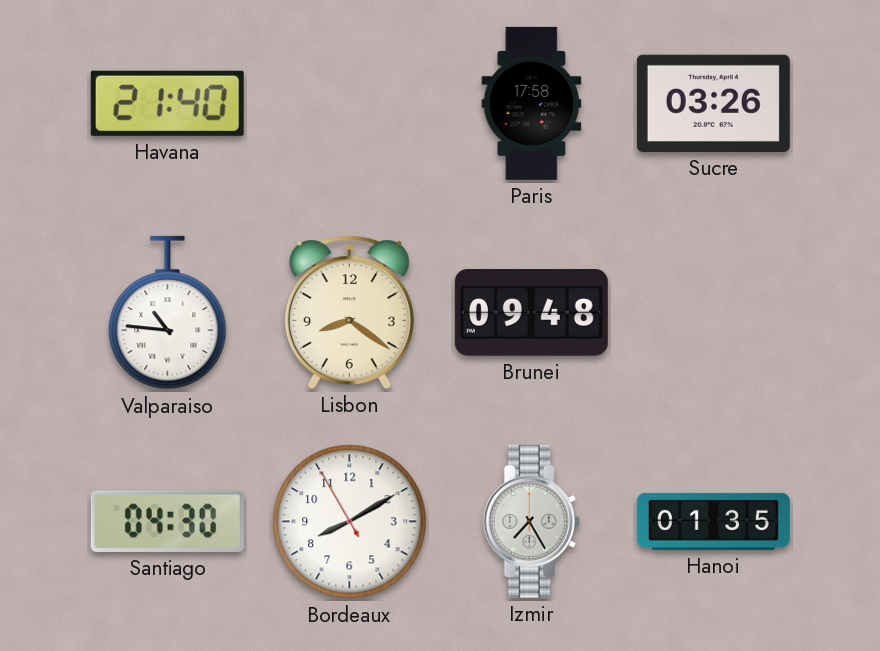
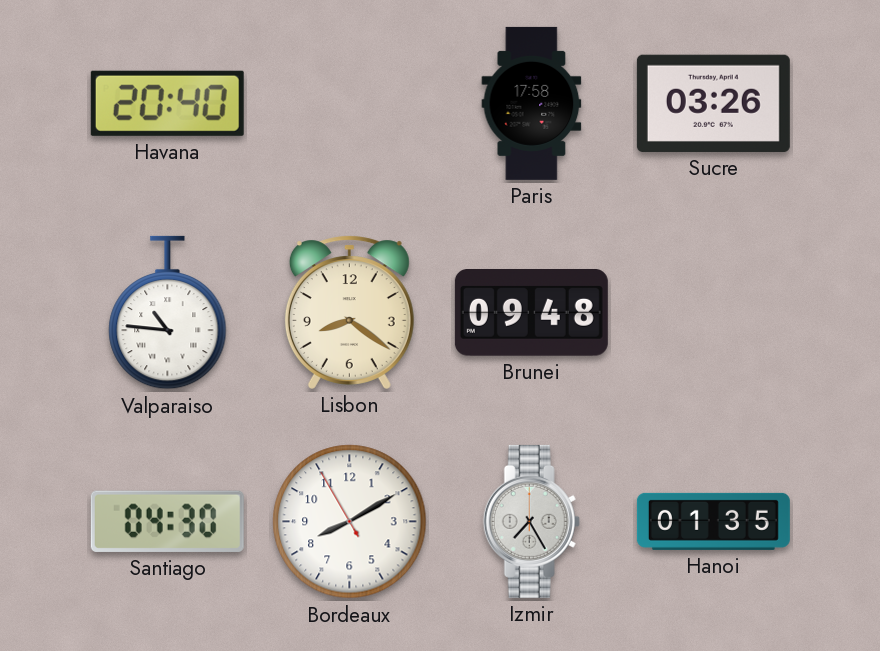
Havana: 21:40 -> 20:40
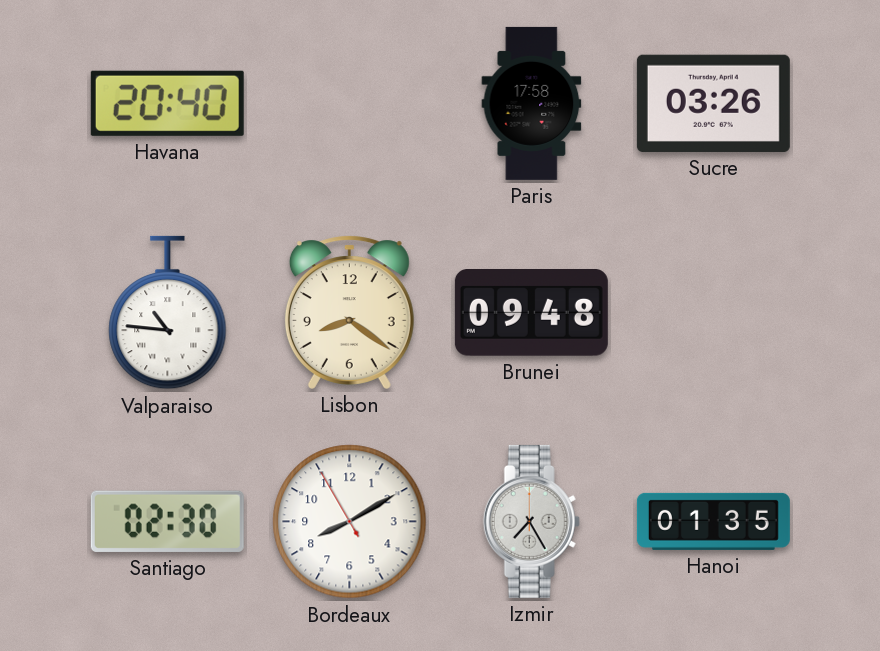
Santiago: 04:30 -> 02:30
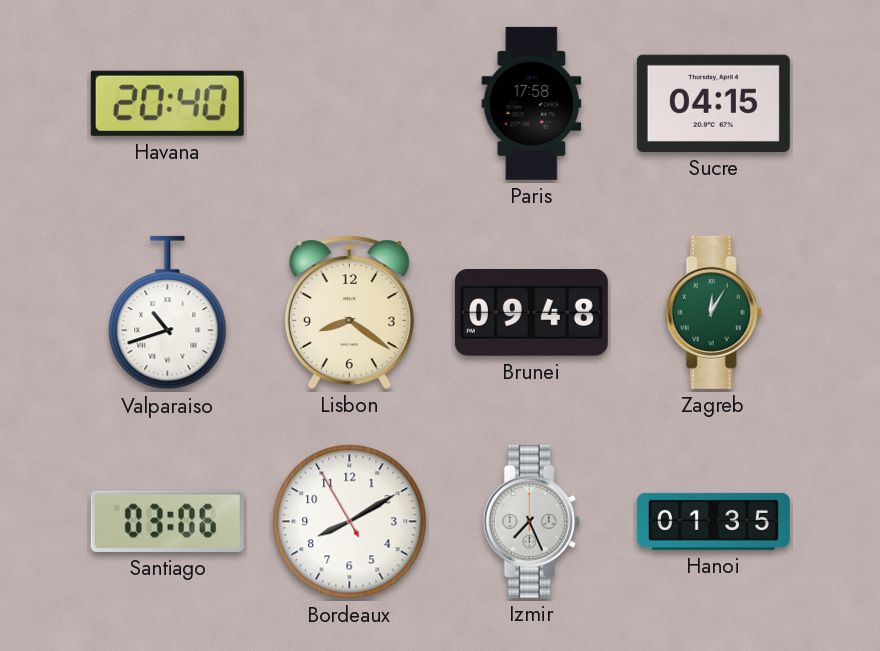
Sucre: 03:26 -> 04:15
Valparaiso: 10:46 -> 10:42
Zagreb: none -> 12:05
Santiago: 02:30 -> 03:06
Izmir: 7:25 -> 7:26
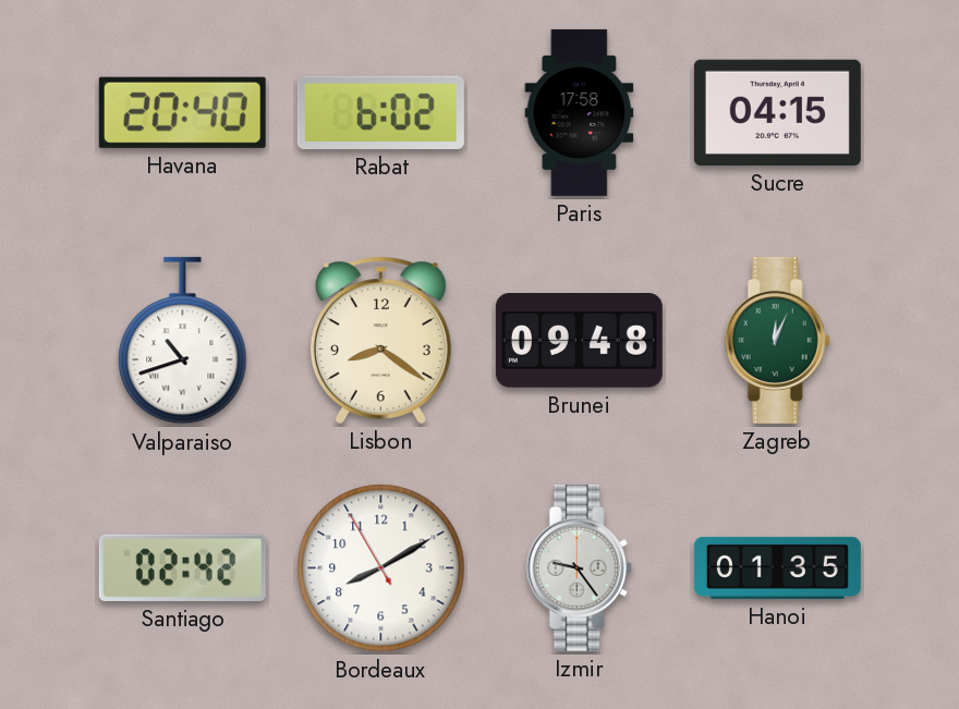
Rabat: none -> 6:02
Zagreb: 12:05 -> 12:04
Santiago: 03:06 -> 02:42
Izmir: 7:26 -> 9:24
